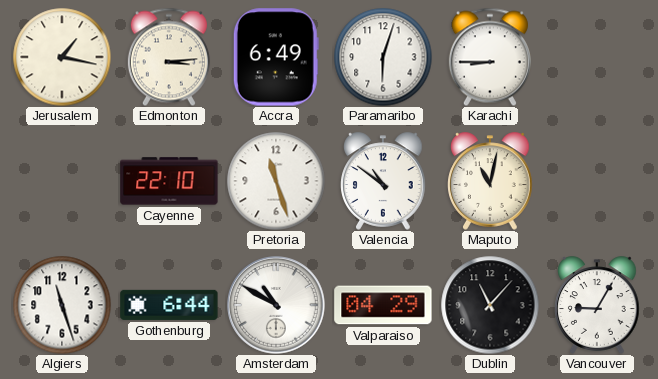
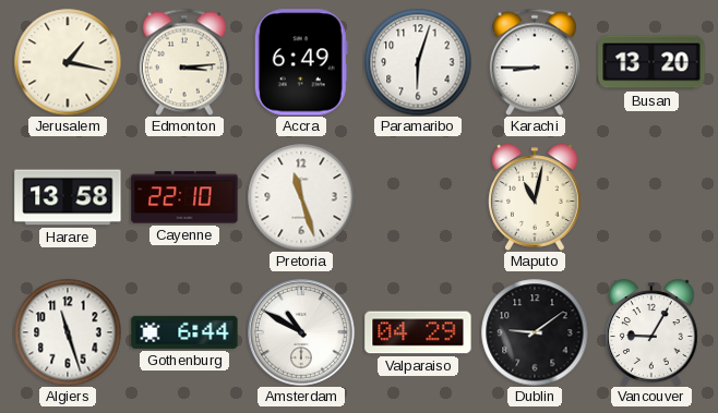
Busan: none -> 13:20
Harare: none -> 13:58
Valencia: 10:51 -> none
Dublin: 11:07 -> 9:09
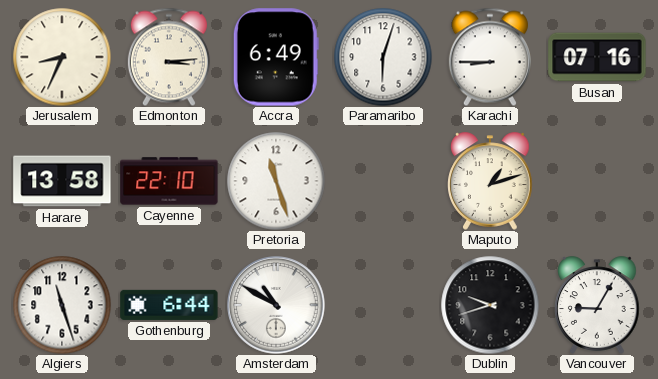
Jerusalem: 1:17 -> 8:34
Busan: 13:20 -> 07:16
Maputo: 11:02 -> 1:12
Valparaiso: 04:29 -> none
Dublin: 9:09 -> 9:42
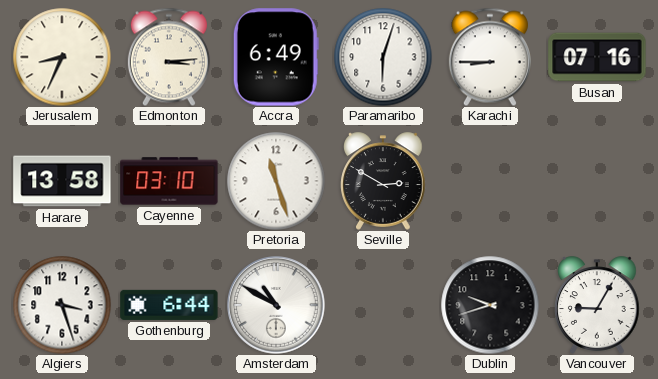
Cayenne: 22:10 -> 03:10
Seville: none -> 2:50
Maputo: 1:12 -> none
Algiers: 11:27 -> 3:27
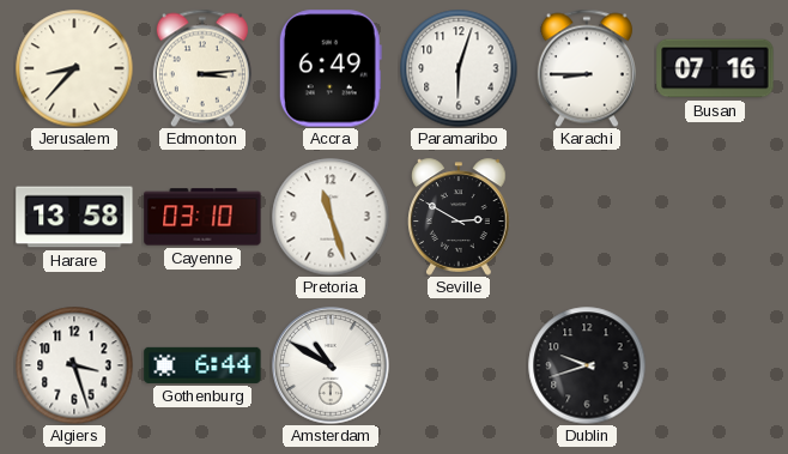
Jerusalem: 8:34 -> 8:37
Vancouver: 9:05 -> none
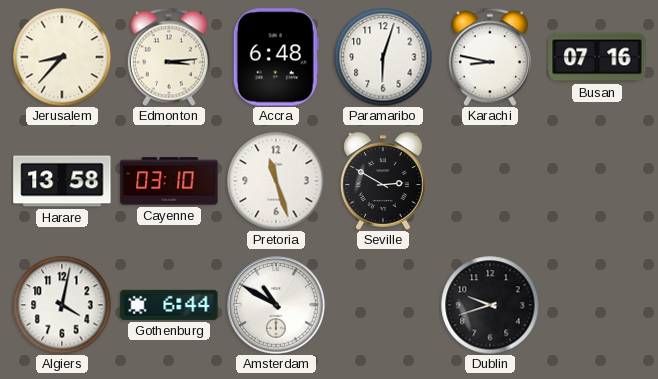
Accra: 6:49 -> 6:48
Karachi: 8:45 -> 8:47
Algiers: 3:27 -> 4:02
